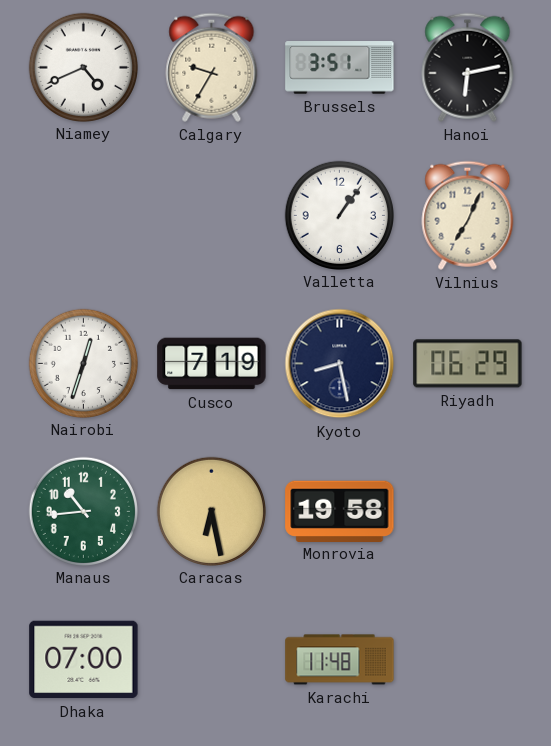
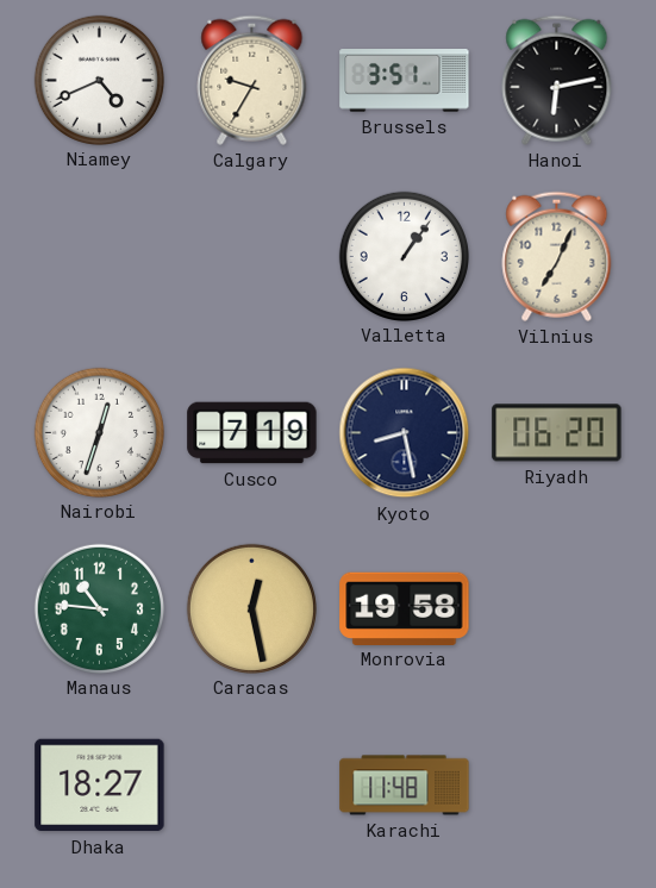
Riyadh: 06:29 -> 06:20
Manaus: 10:44 -> 10:46
Caracas: 6:28 -> 12:28
Dhaka: 07:00 -> 18:27
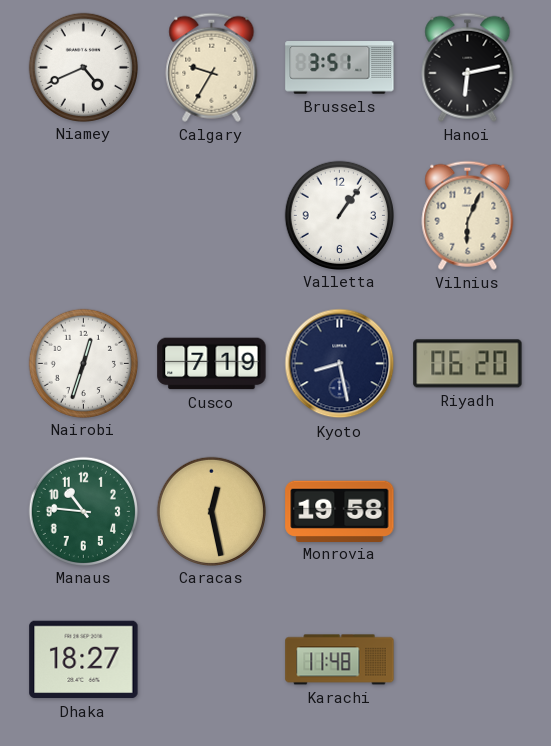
Vilnius: 7:04 -> 6:04
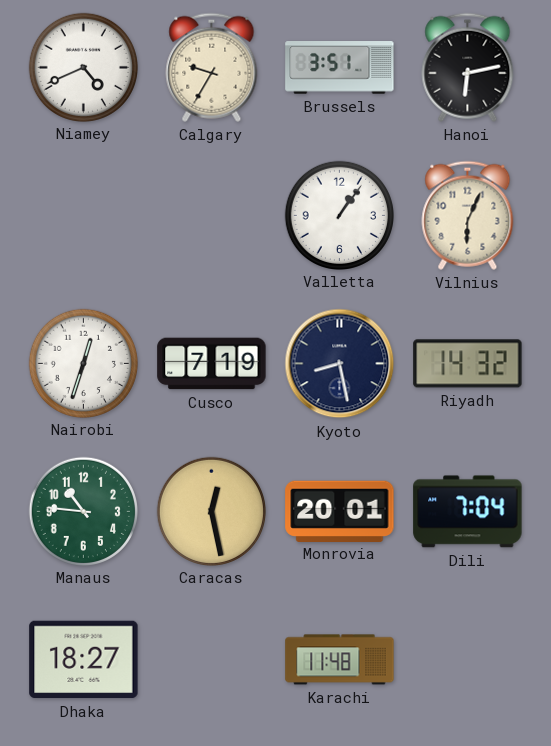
Riyadh: 06:20 -> 14:32
Monrovia: 19:58 -> 20:01
Dili: none -> 7:04
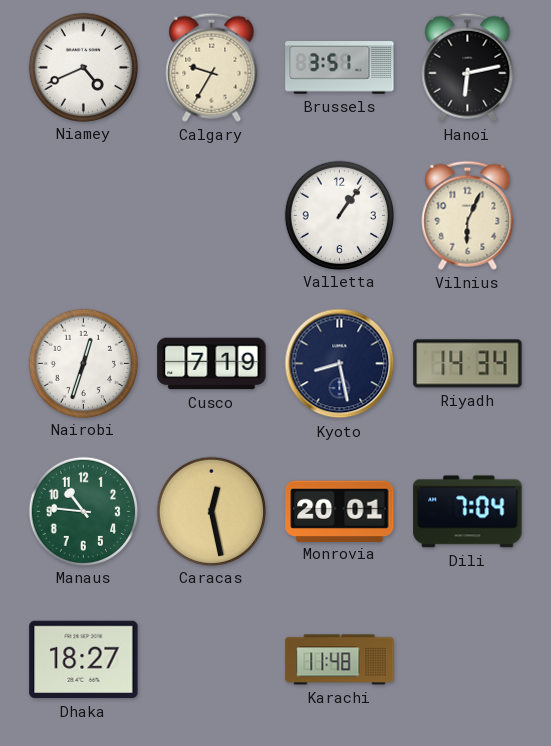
Riyadh: 14:32 -> 14:34
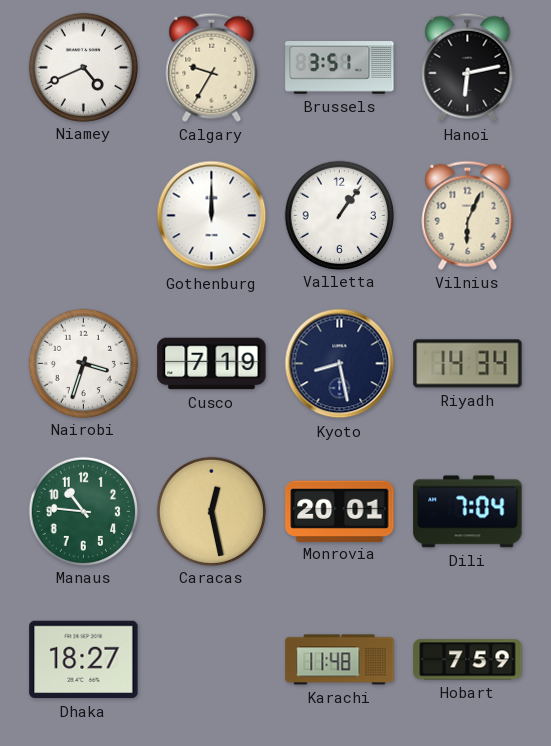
Gothenburg: none -> 12:00
Nairobi: 12:33 -> 3:33
Hobart: none -> 7:59
